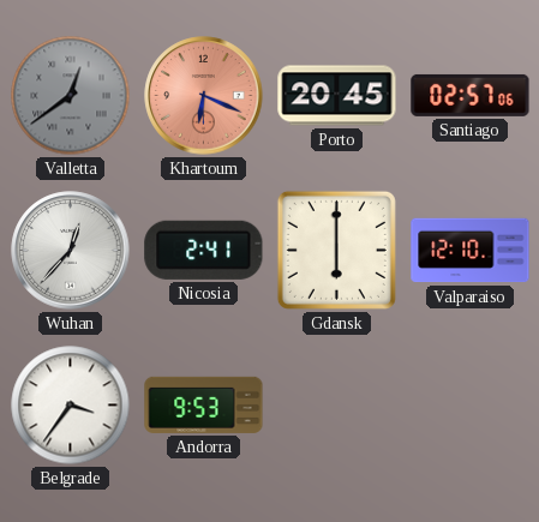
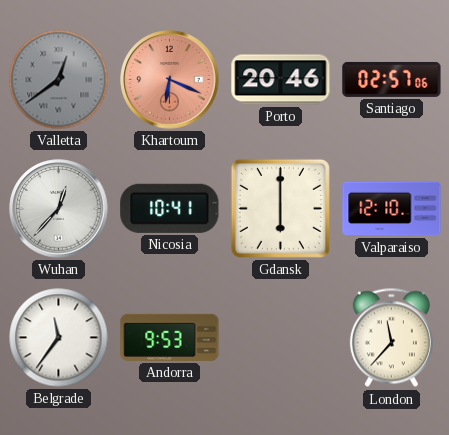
Porto: 20:45 -> 20:46
Nicosia: 2:41 -> 10:41
Belgrade: 3:36 -> 11:36
London: none -> 11:37
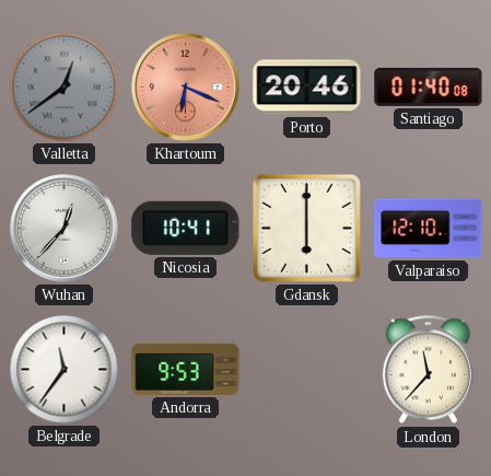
Santiago: 02:57 -> 01:40
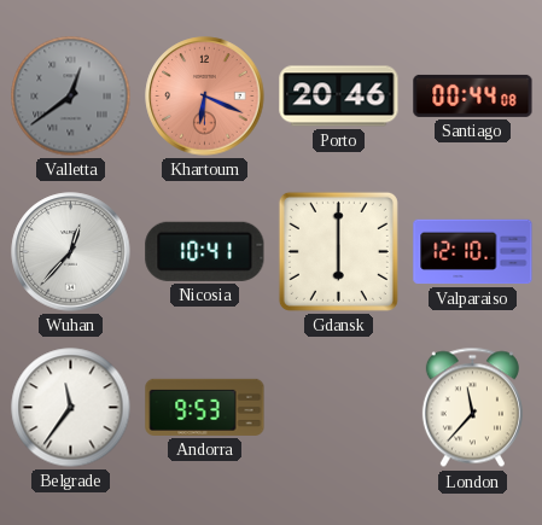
Santiago: 01:40 -> 00:44
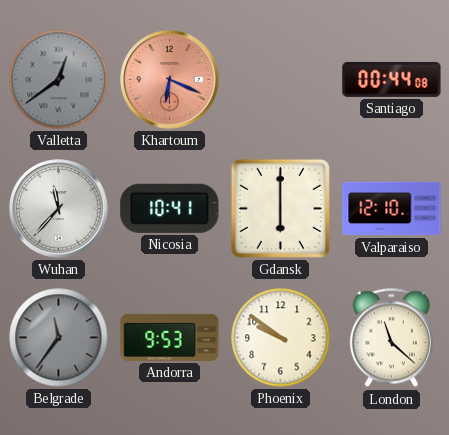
Porto: 20:46 -> none
Wuhan: 12:37 -> 11:37
Belgrade dial: white -> grey
Phoenix: none -> 9:51
London: 11:37 -> 11:22
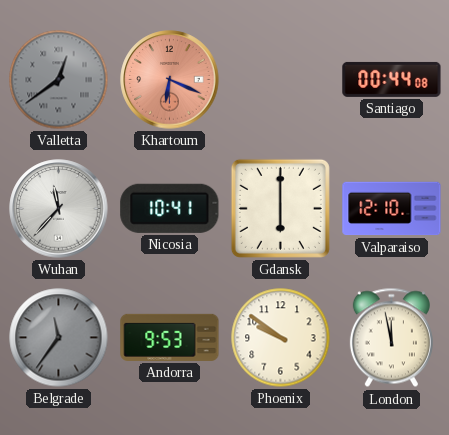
London: 11:22 -> 11:58
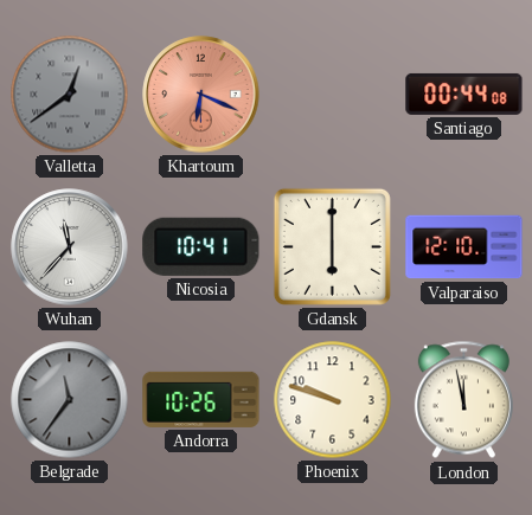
Andorra: 9:53 -> 10:26
Phoenix: 9:51 -> 9:48
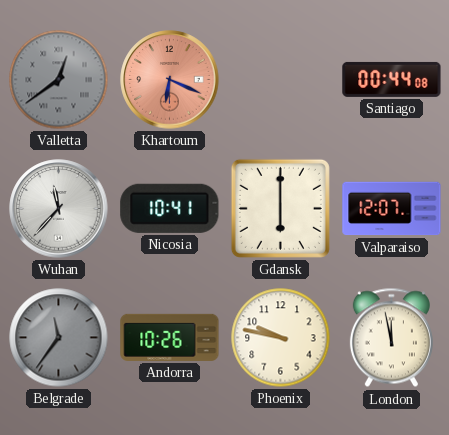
Valparaiso: 12:10 -> 12:07
Phoenix: 9:48 -> 9:47
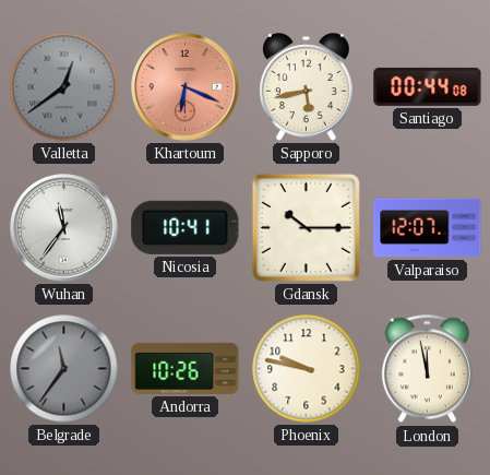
Sapporo: none -> 5:43
Wuhan: 11:37 -> 11:36
Gdansk: 6:00 -> 10:15
